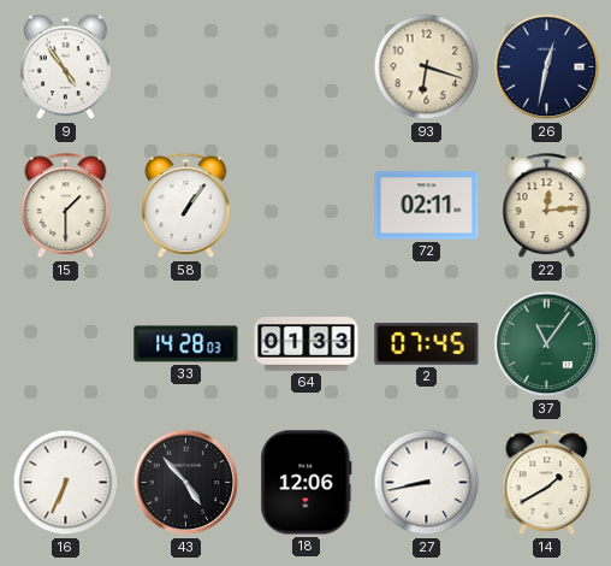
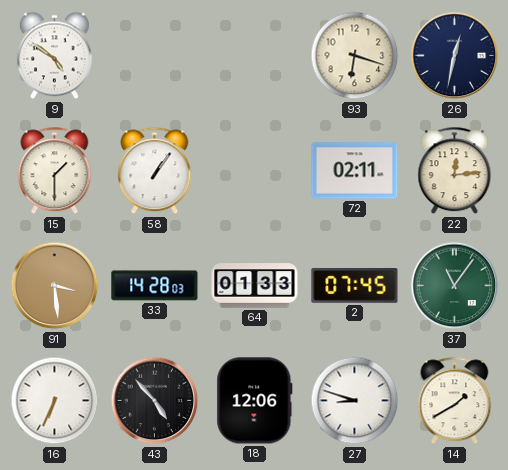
9: 4:54 -> 4:51
91: none -> 3:29
27: 8:43 -> 8:48
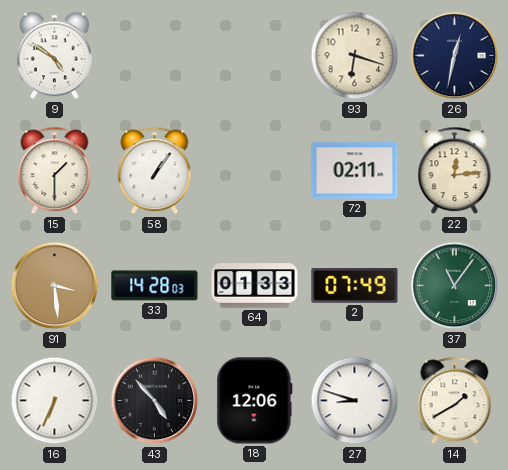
2: 07:45 -> 07:49
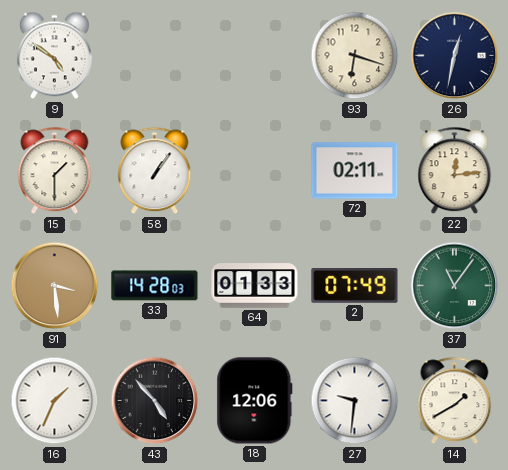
16: 6:34 -> 1:34
27: 8:48 -> 9:31
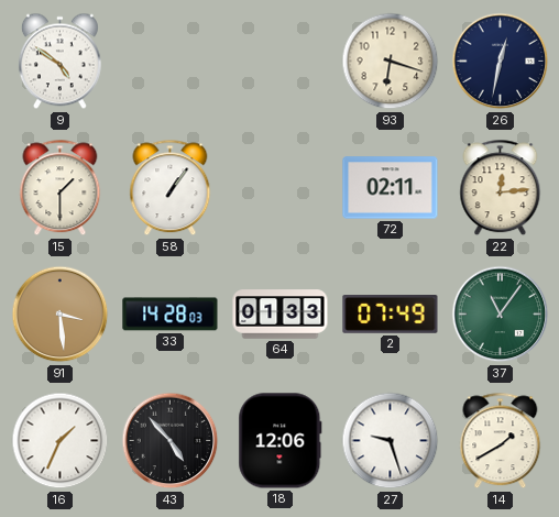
27: 9:31 -> 9:27
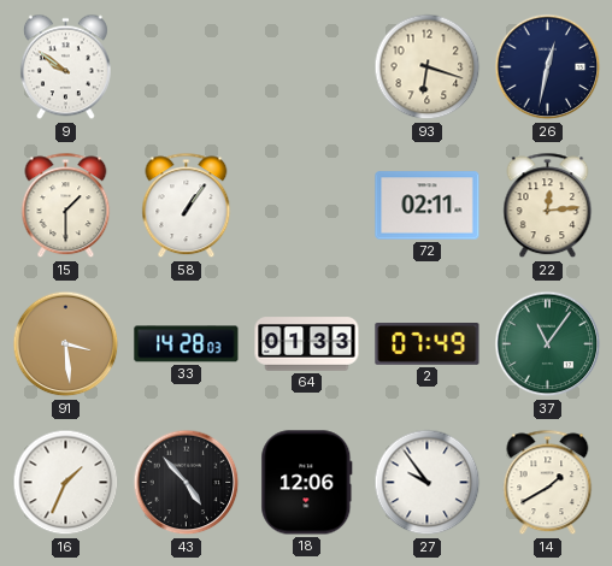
9: 4:51 -> 9:51
27: 9:27 -> 9:54
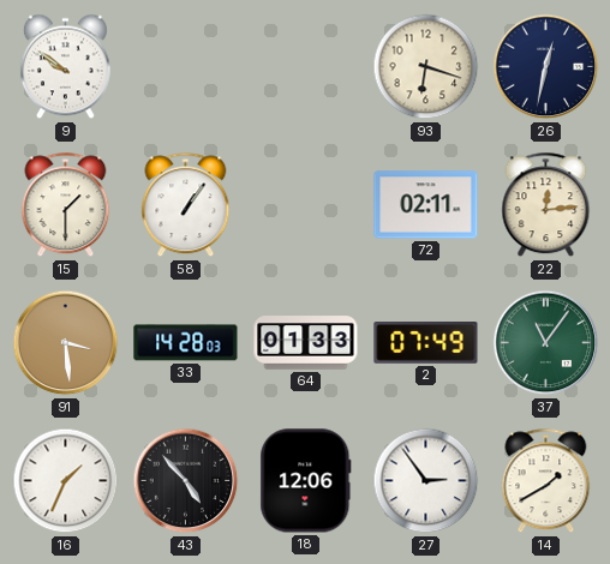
27: 9:54 -> 2:54
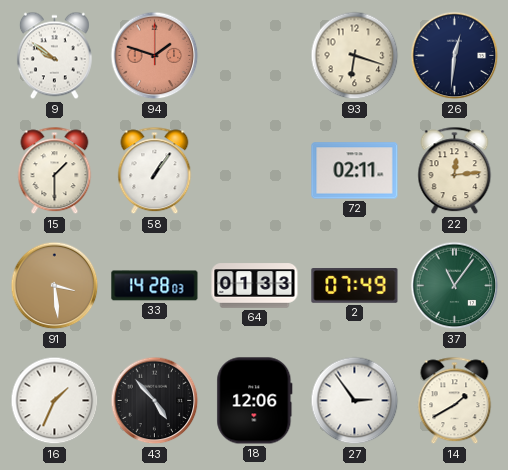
94: none -> 1:48
26: 12:32 -> 12:31
